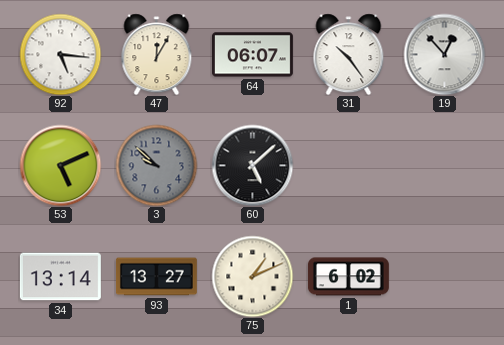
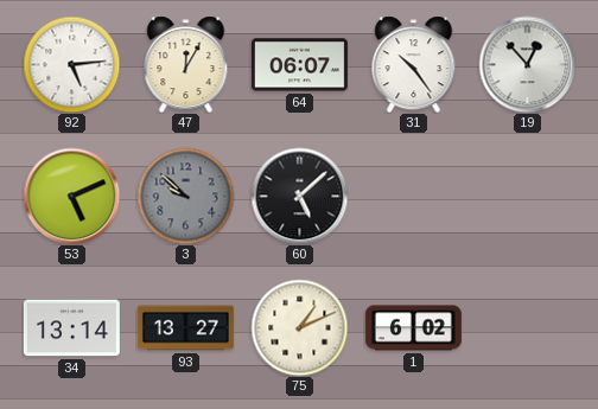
92: 5:16 -> 5:14
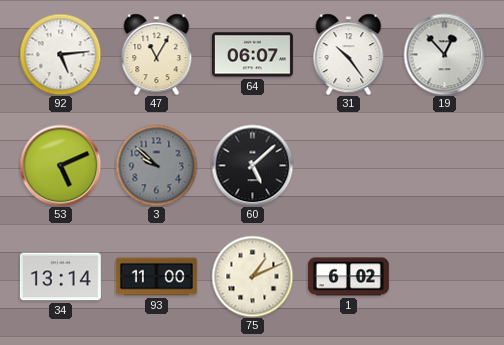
47: 12:05 -> 11:05
93: 13:27 -> 11:00
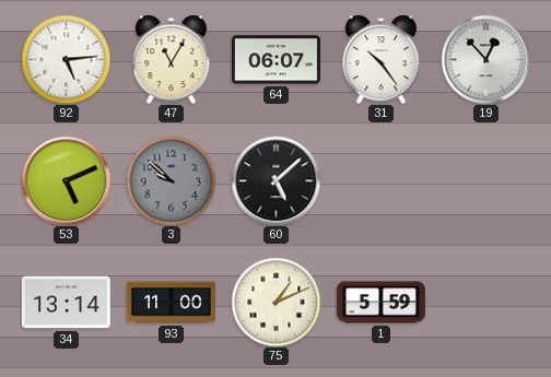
1: 6:02 -> 5:59
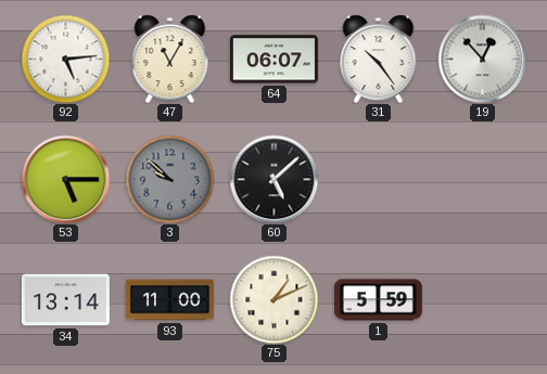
53: 5:11 -> 5:15
